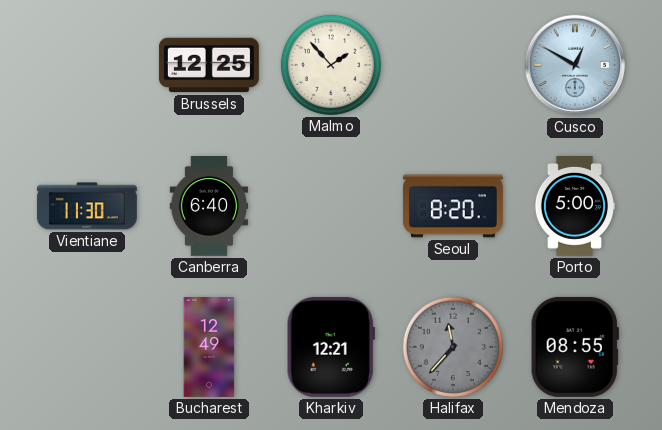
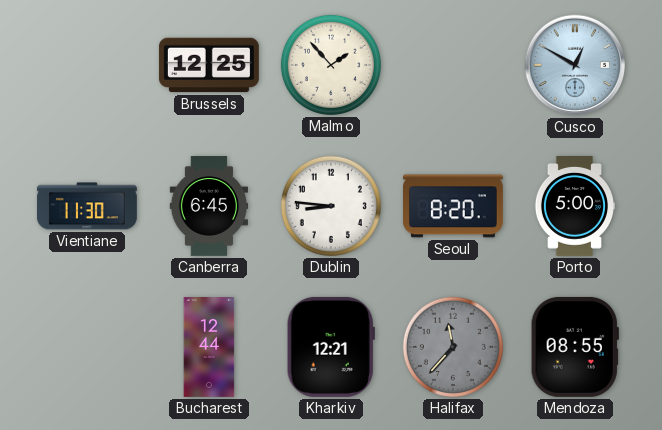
Canberra: 6:40 -> 6:45
Dublin: none -> 8:46
Bucharest: 12:49 -> 12:44
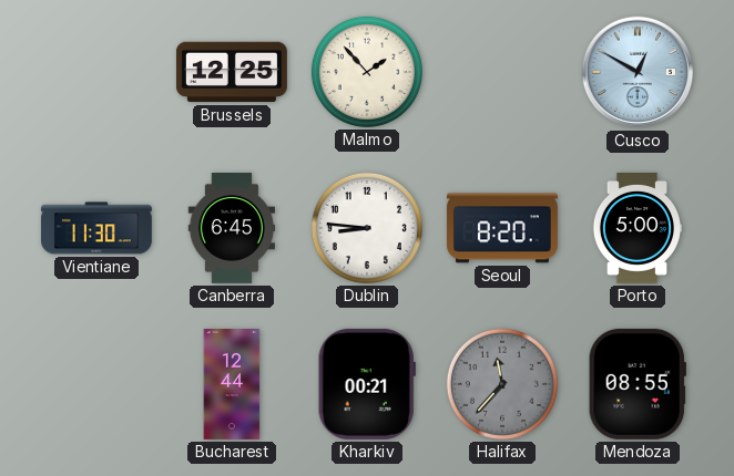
Kharkiv: 12:21 -> 00:21
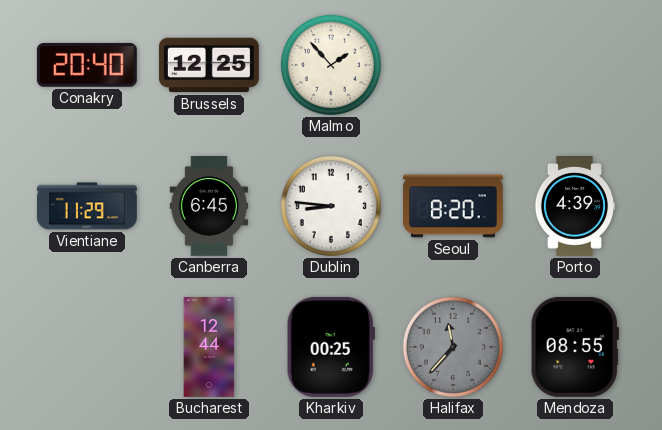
Conakry: none -> 20:40
Cusco: 12:50 -> none
Vientiane: 11:30 -> 11:29
Porto: 5:00 -> 4:39
Kharkiv: 00:21 -> 00:25
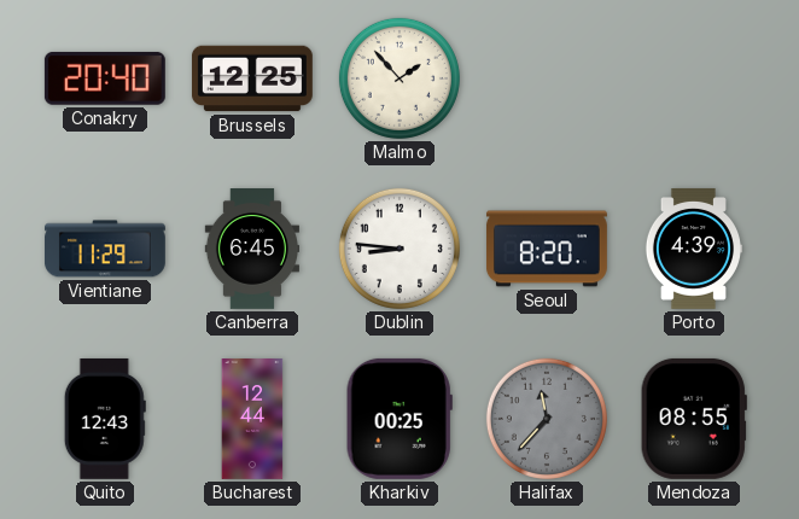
Quito: none -> 12:43
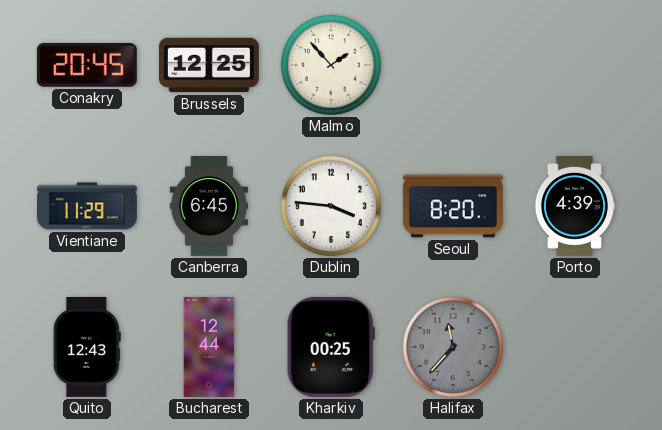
Conakry: 20:40 -> 20:45
Dublin: 8:46 -> 3:46
Mendoza: 08:55 -> none
